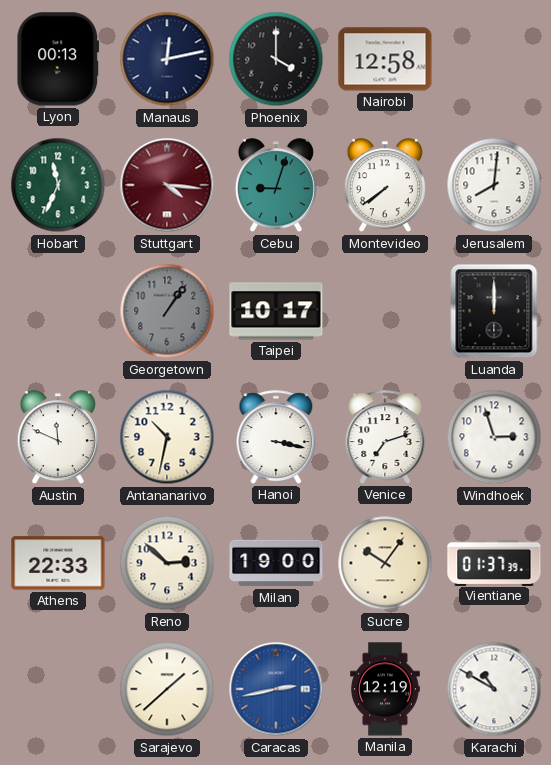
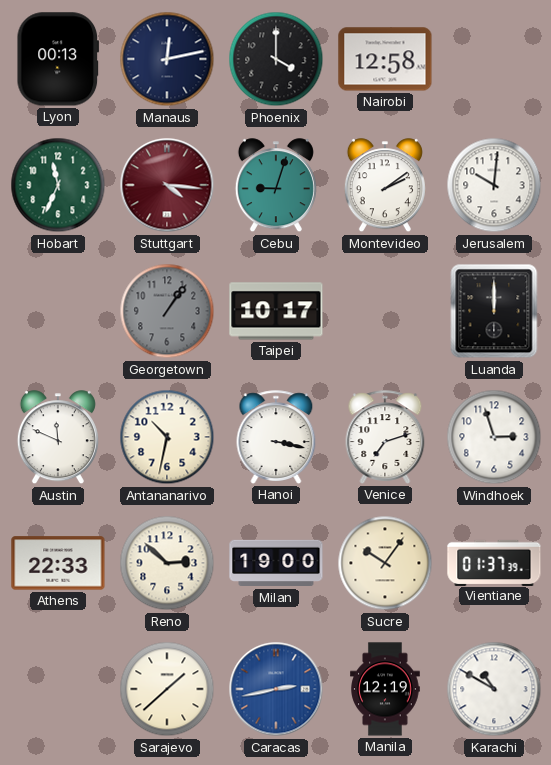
Montevideo: 7:39 -> 2:09
Jerusalem: 8:01 -> 10:01
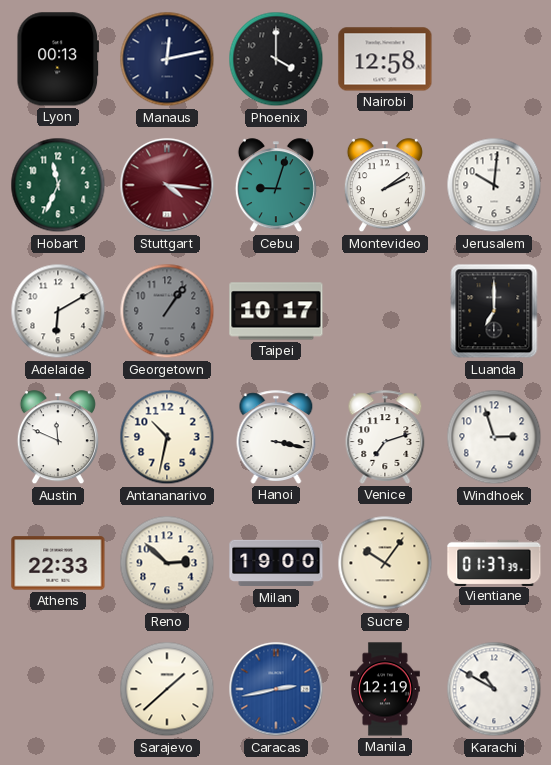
Adelaide: none -> 6:10
Luanda: 12:00 -> 7:00
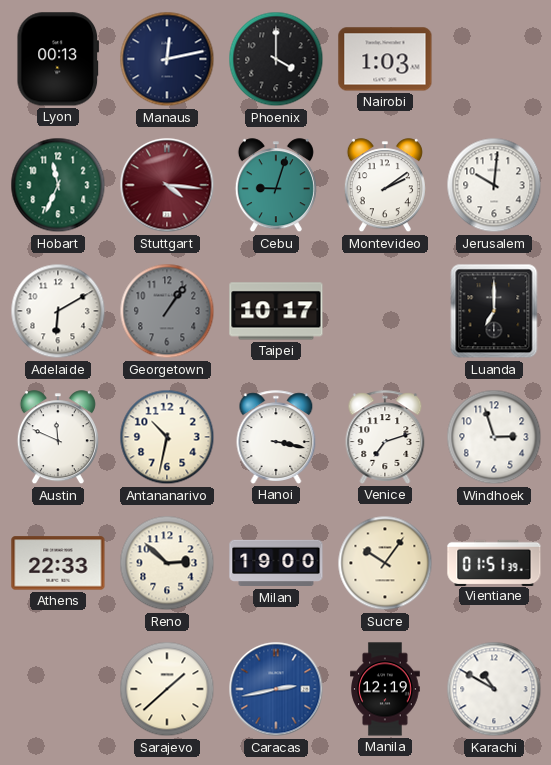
Nairobi: 12:58 -> 1:03
Vientiane: 01:37 -> 01:51
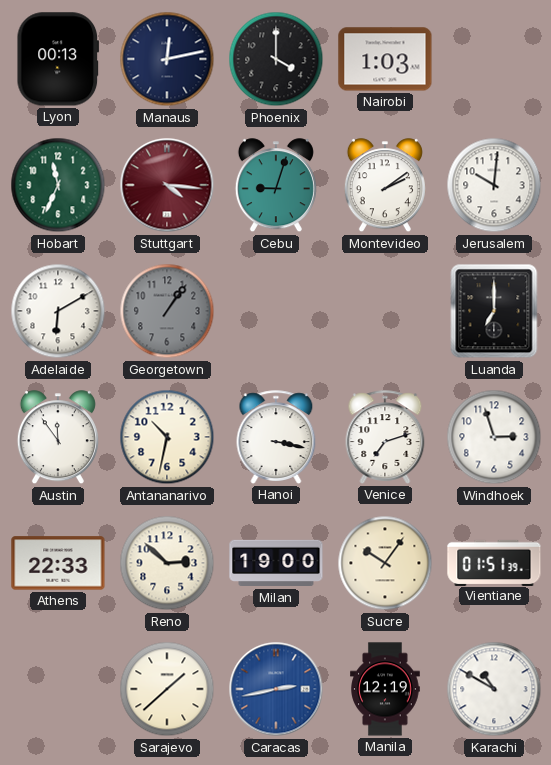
Taipei: 10:17 -> none
Austin: 11:49 -> 11:54
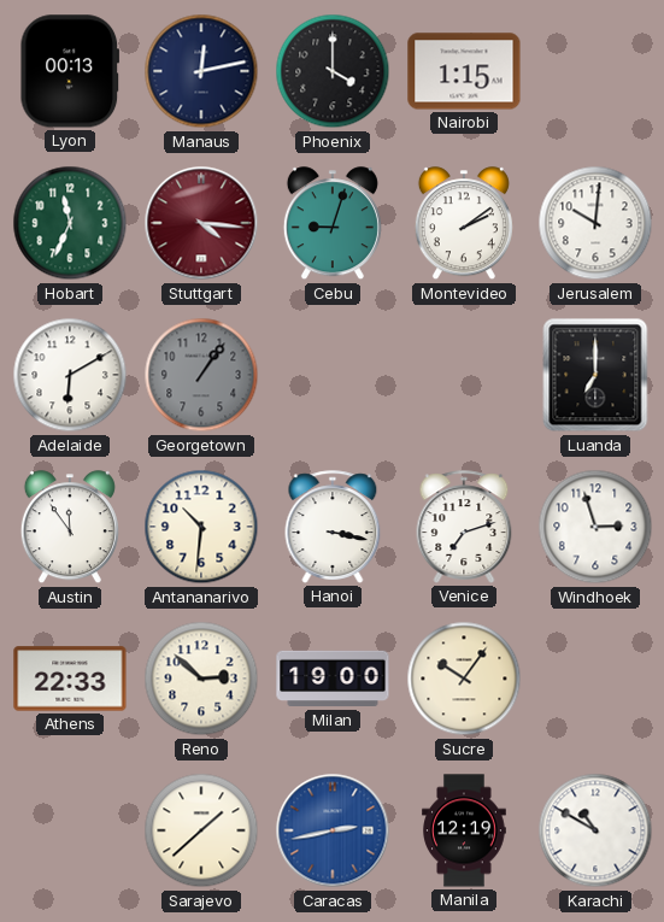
Nairobi: 1:03 -> 1:15
Antananarivo: 10:32 -> 10:31
Vientiane: 01:51 -> none
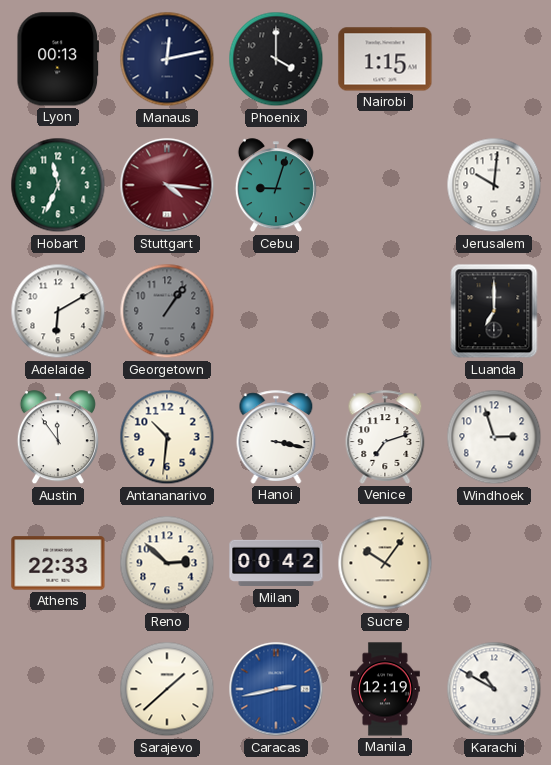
Montevideo: 2:09 -> none
Milan: 19:00 -> 00:42
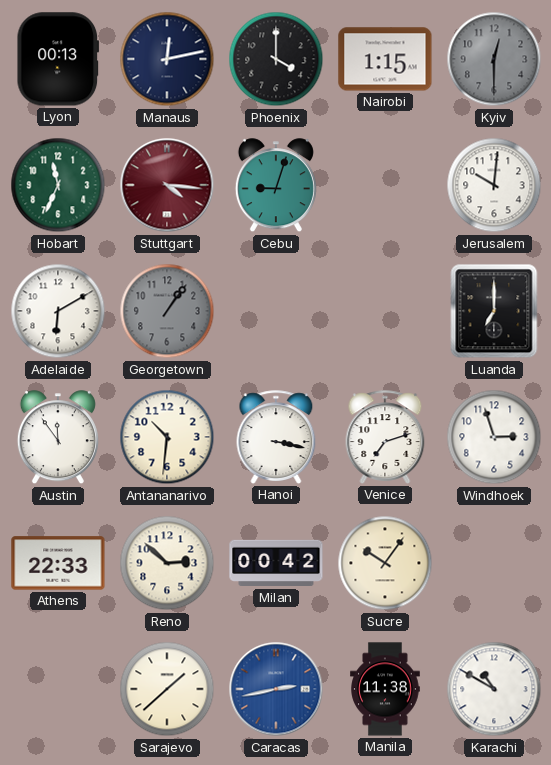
Kyiv: none -> 12:30
Manila: 12:19 -> 11:38
